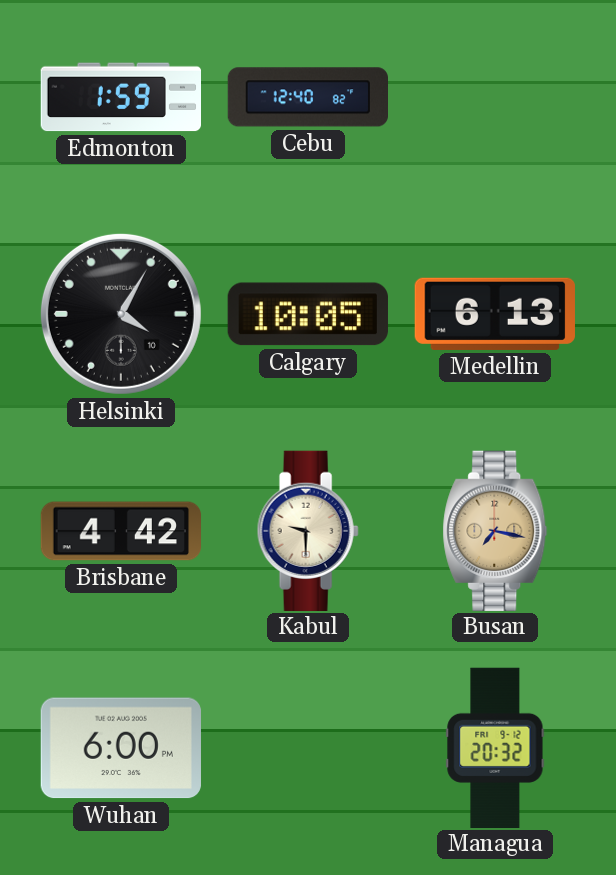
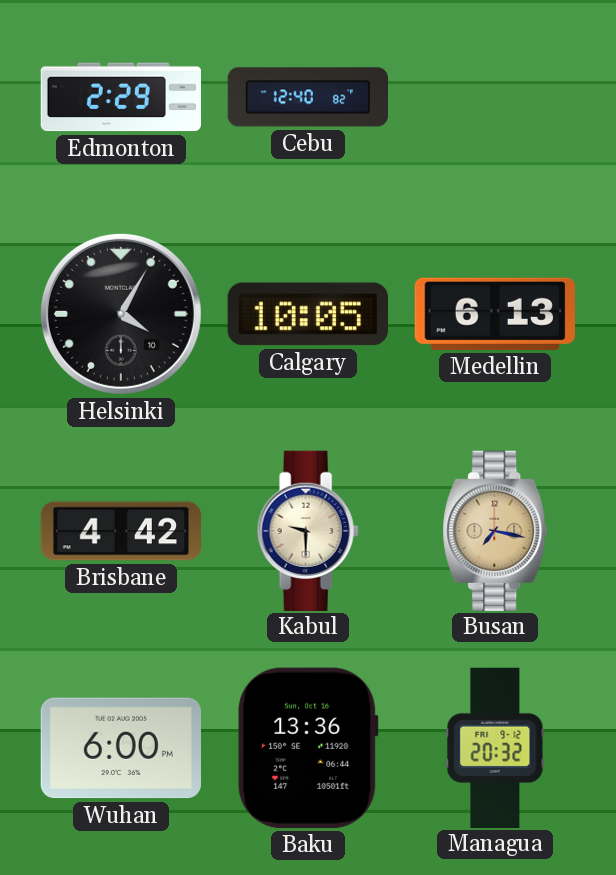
Edmonton: 1:59 -> 2:29
Baku: none -> 13:36
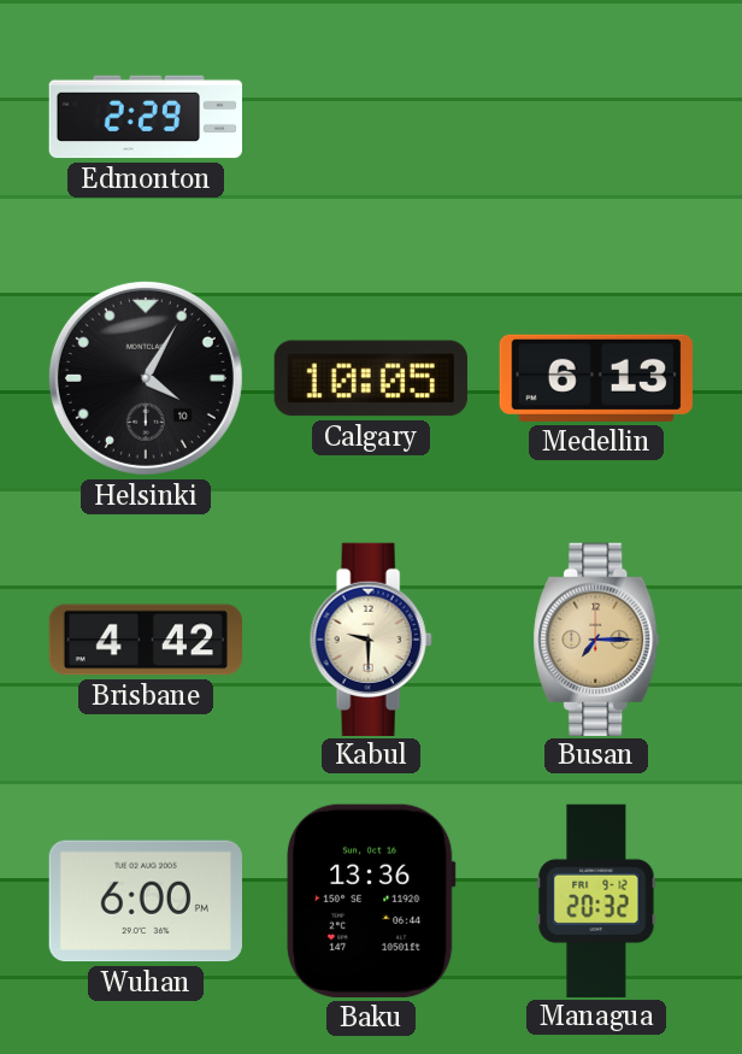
Cebu: 12:40 -> none
Busan: 7:17 -> 7:15
